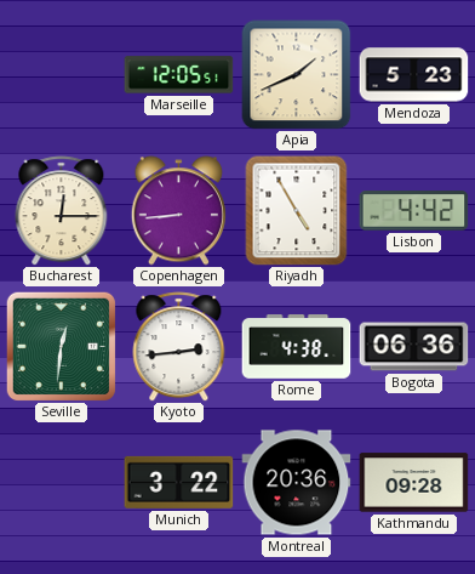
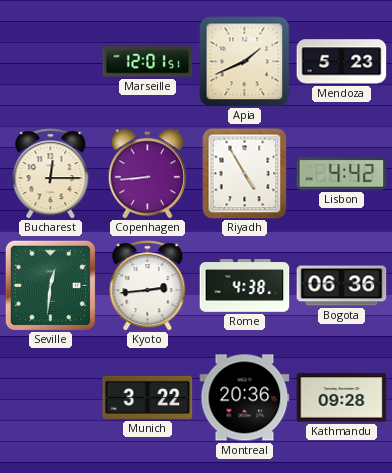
Marseille: 12:05 -> 12:01
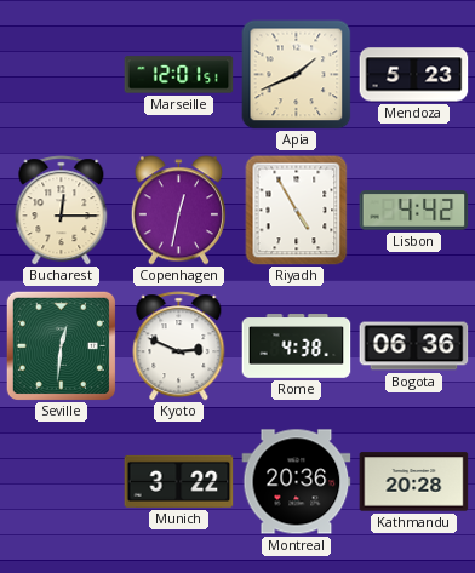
Copenhagen: 8:44 -> 12:32
Kyoto: 2:44 -> 2:49
Kathmandu: 09:28 -> 20:28
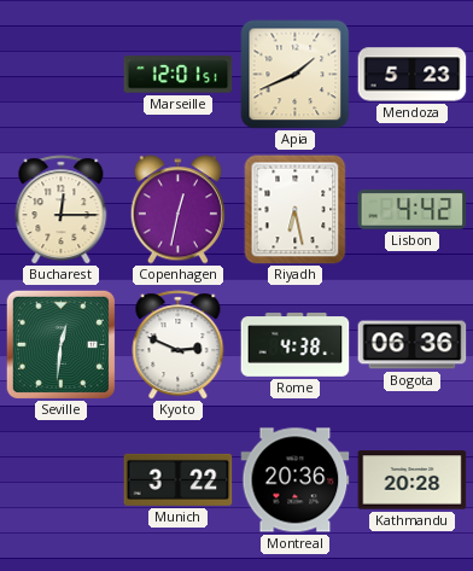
Riyadh: 4:55 -> 6:28
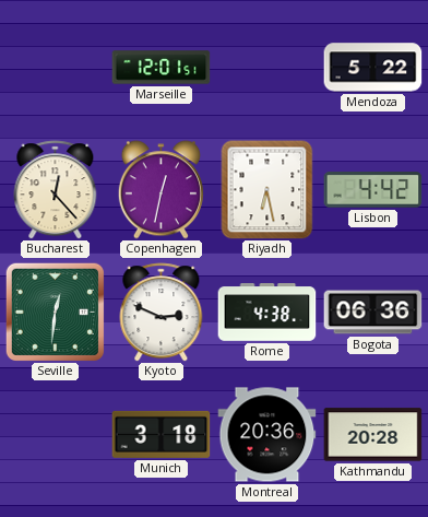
Apia: 1:41 -> none
Mendoza: 5:23 -> 5:22
Bucharest: 12:15 -> 12:23
Munich: 3:22 -> 3:18
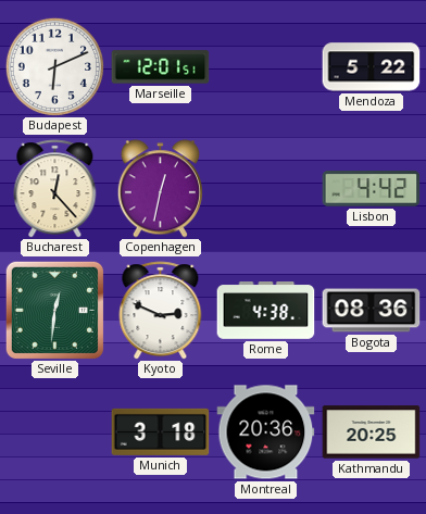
Budapest: none -> 6:11
Riyadh: 6:28 -> none
Bogota: 06:36 -> 08:36
Kathmandu: 20:28 -> 20:25
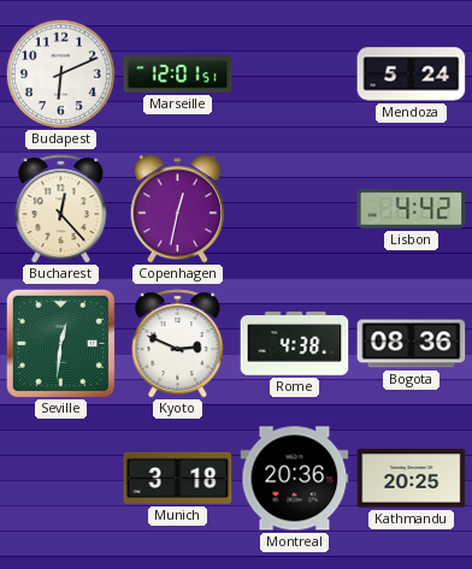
Mendoza: 5:22 -> 5:24
